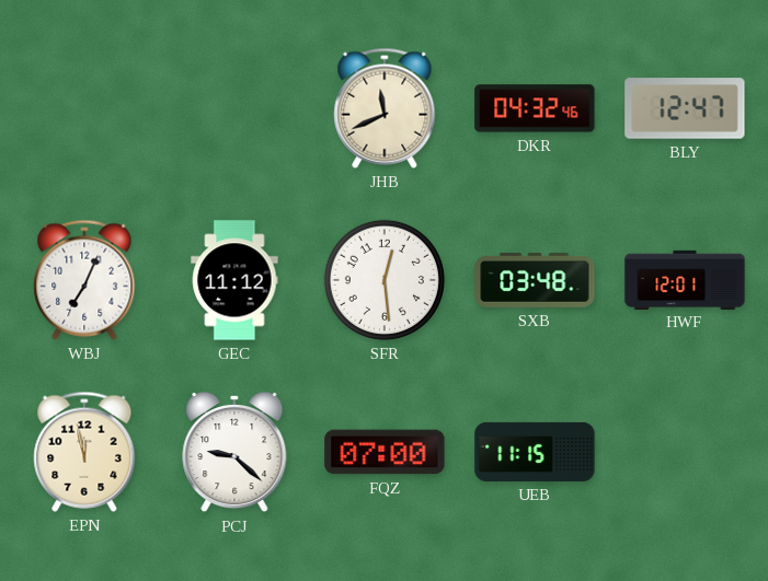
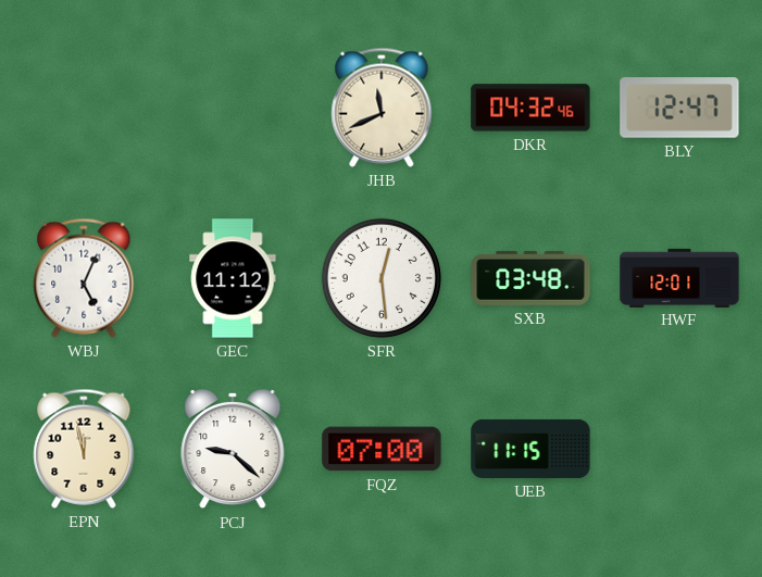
WBJ: 7:04 -> 5:04
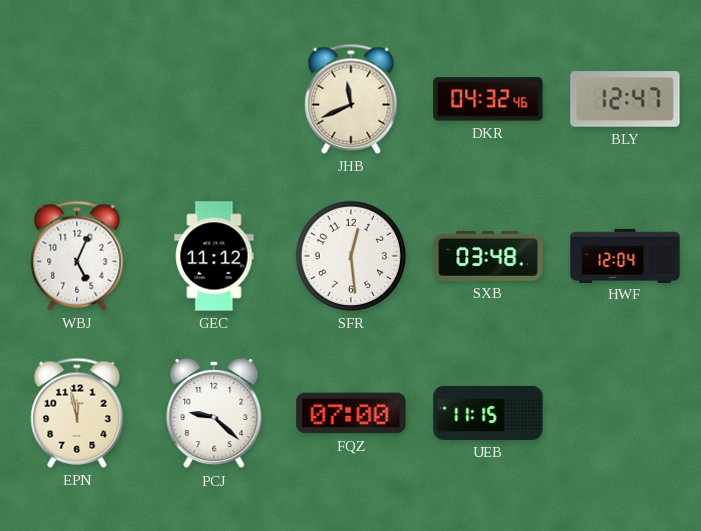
HWF: 12:01 -> 12:04
